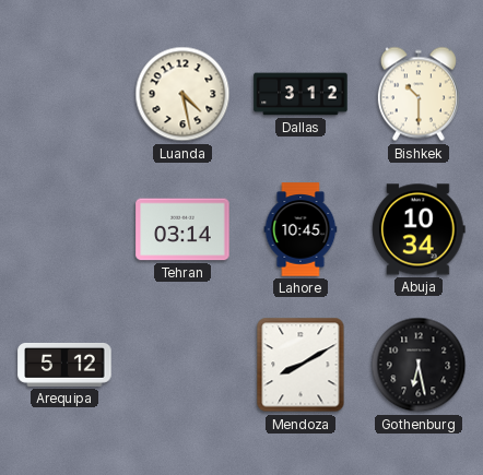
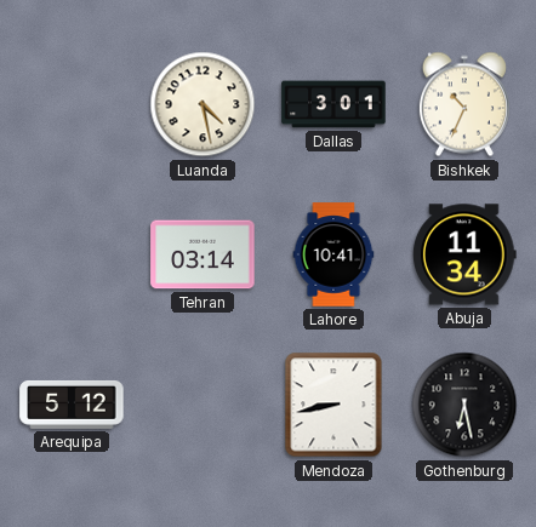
Dallas: 3:12 -> 3:01
Bishkek: 10:30 -> 10:34
Lahore: 10:45 -> 10:41
Abuja: 10:34 -> 11:34
Mendoza: 8:10 -> 8:43
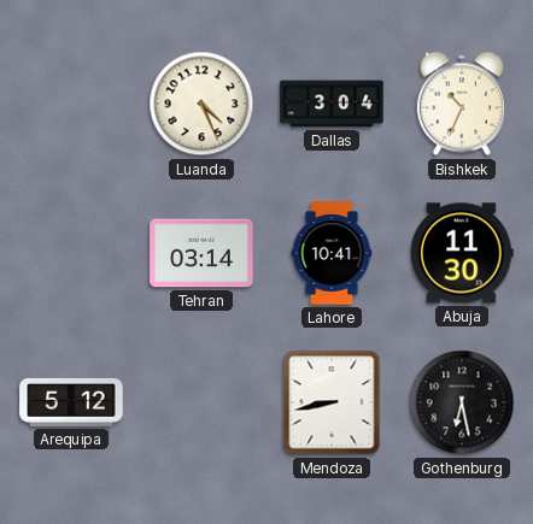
Luanda: 4:28 -> 4:26
Dallas: 3:01 -> 3:04
Abuja: 11:34 -> 11:30
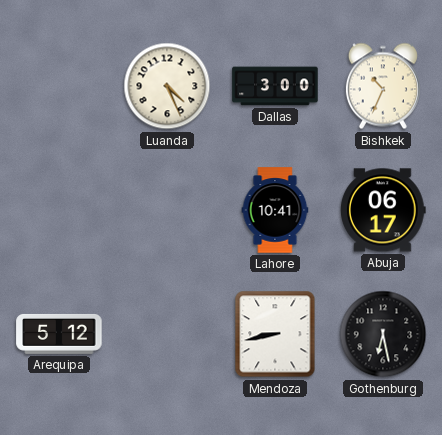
Dallas: 3:04 -> 3:00
Tehran: 03:14 -> none
Abuja: 11:30 -> 06:17
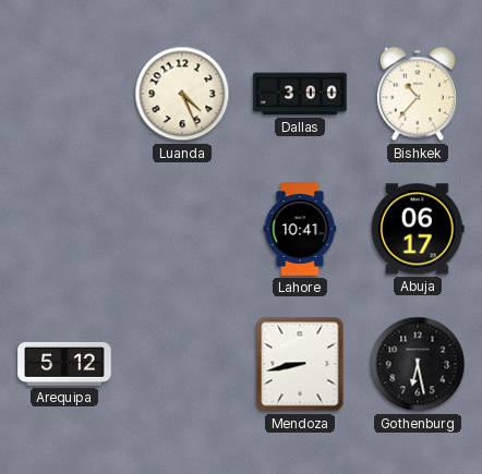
Bishkek: 10:34 -> 10:37
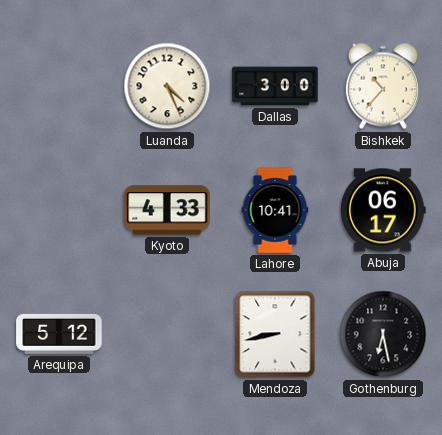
Kyoto: none -> 4:33
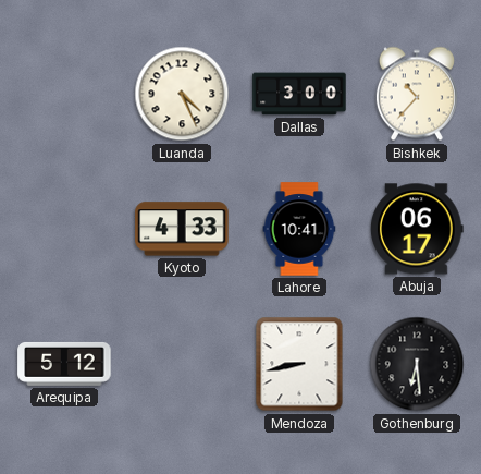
Gothenburg: 6:28 -> 6:29
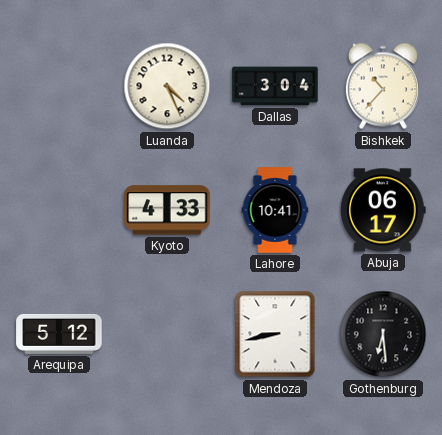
Dallas: 3:00 -> 3:04
